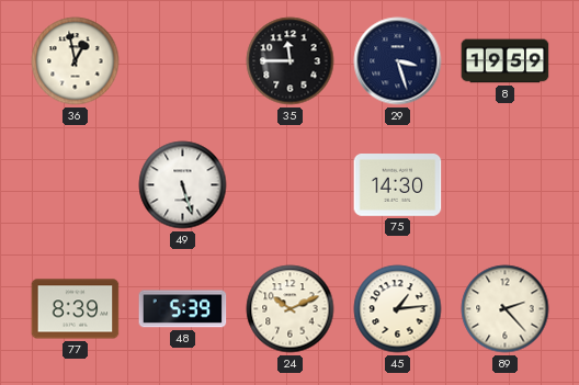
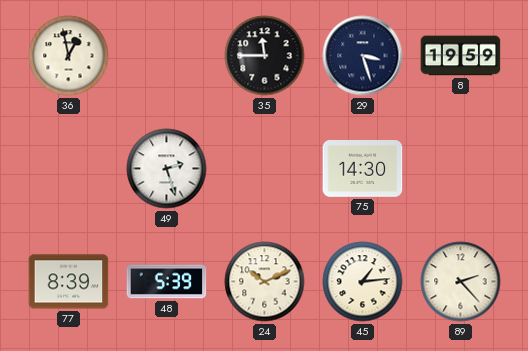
49: 5:27 -> 2:27
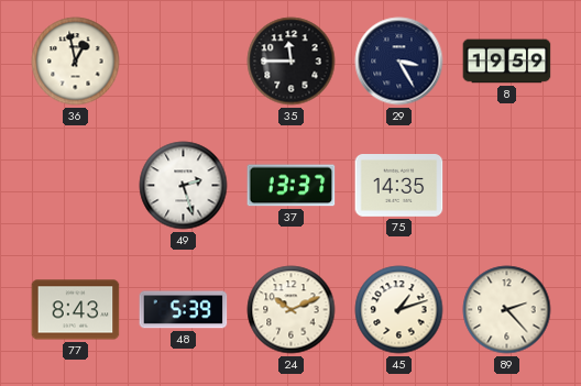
29: 3:27 -> 3:25
37: none -> 13:37
75: 14:30 -> 14:35
77: 8:39 -> 8:43
45: 1:14 -> 1:12
